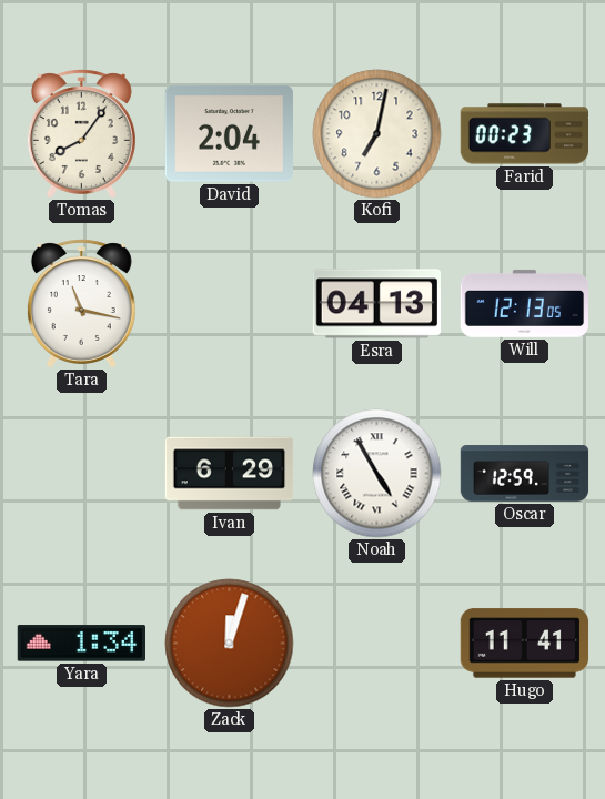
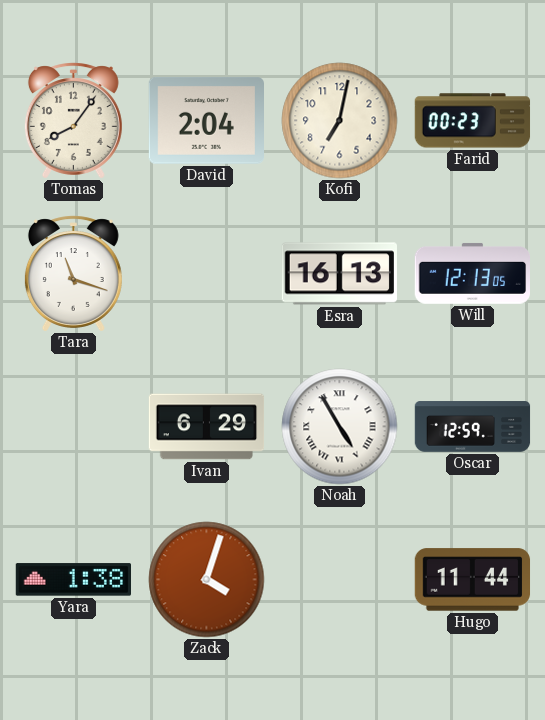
Tara: 11:17 -> 11:18
Esra: 04:13 -> 16:13
Yara: 1:34 -> 1:38
Zack: 12:03 -> 4:03
Hugo: 11:41 -> 11:44
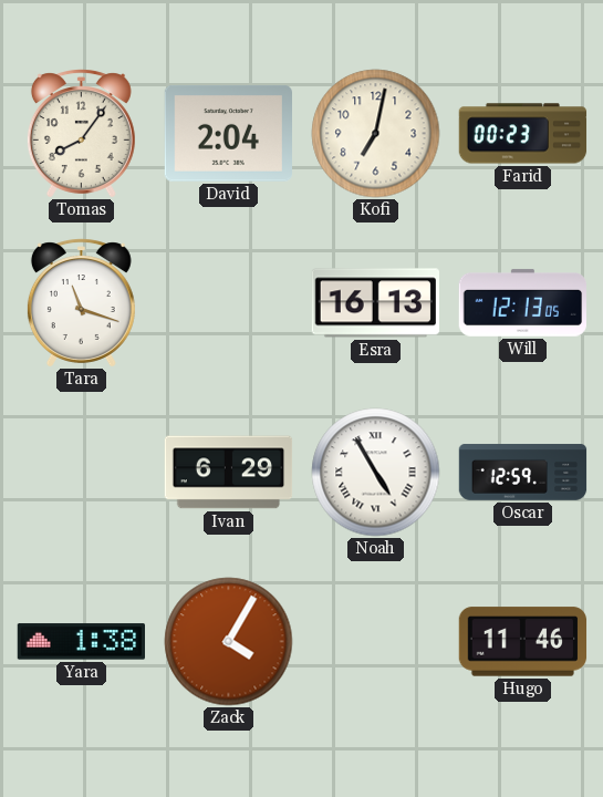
Zack: 4:03 -> 4:05
Hugo: 11:44 -> 11:46
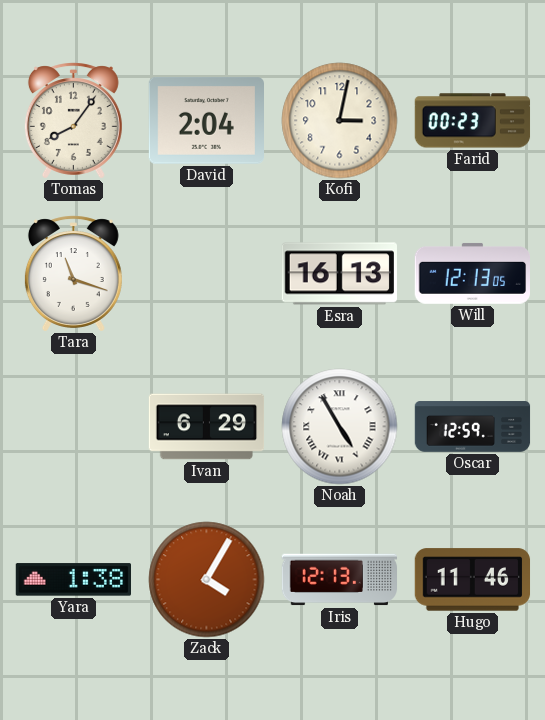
Kofi: 7:02 -> 3:02
Iris: none -> 12:13
